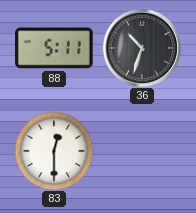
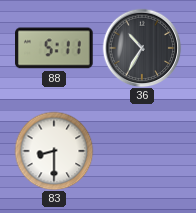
36: 10:33 -> 10:35
83: 12:30 -> 8:30
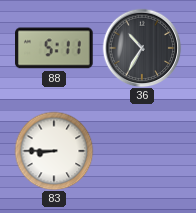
83: 8:30 -> 8:45
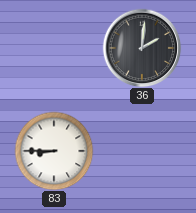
88: 5:11 -> none
36: 10:35 -> 2:01
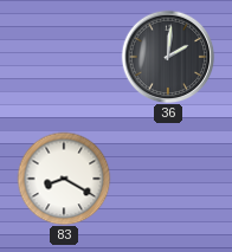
83: 8:45 -> 8:20
